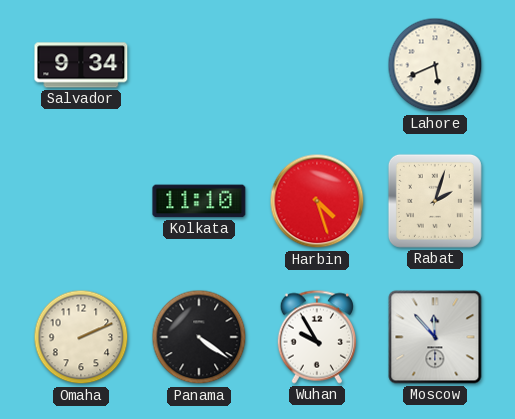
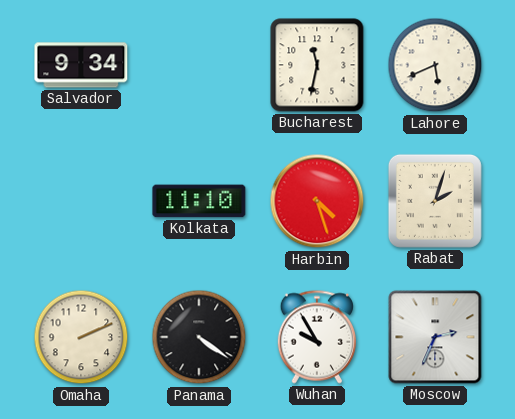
Bucharest: none -> 11:32
Moscow: 11:53 -> 2:34
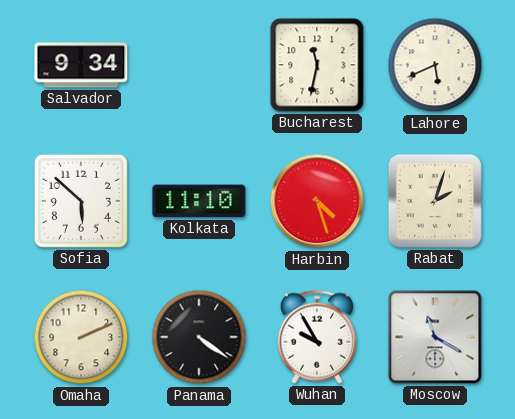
Sofia: none -> 5:52
Moscow: 2:34 -> 11:20
